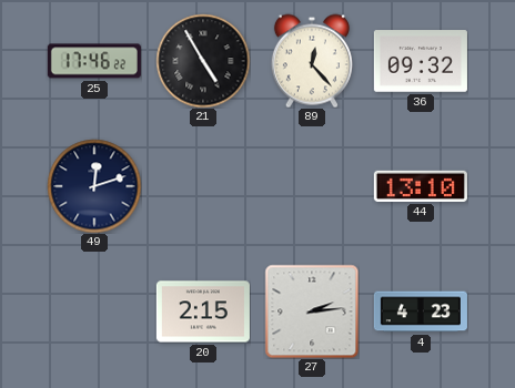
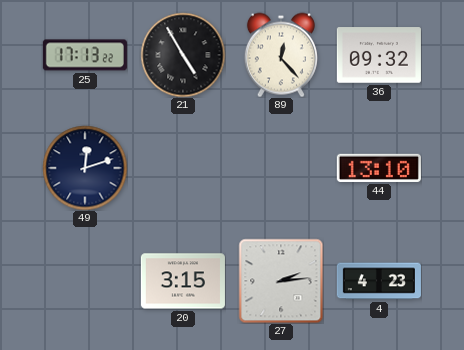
25: 17:46 -> 17:13
20: 2:15 -> 3:15
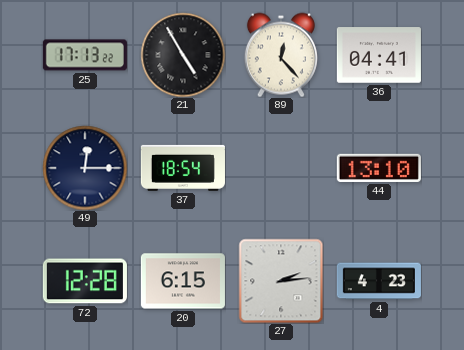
36: 09:32 -> 04:41
49: 12:12 -> 12:15
37: none -> 18:54
72: none -> 12:28
20: 3:15 -> 6:15
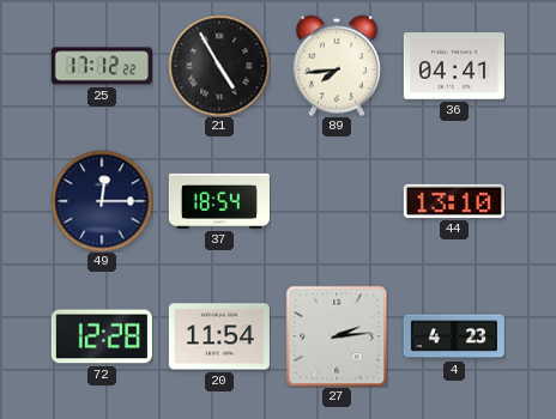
25: 17:13 -> 17:12
89: 12:23 -> 7:44
20: 6:15 -> 11:54
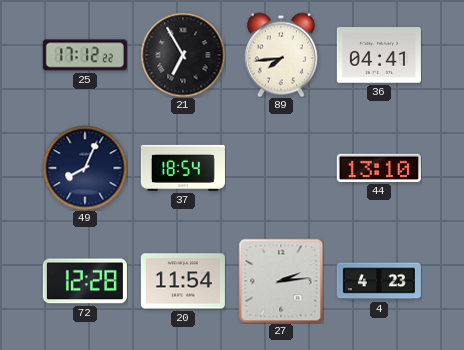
21: 4:55 -> 6:55
49: 12:15 -> 8:04
